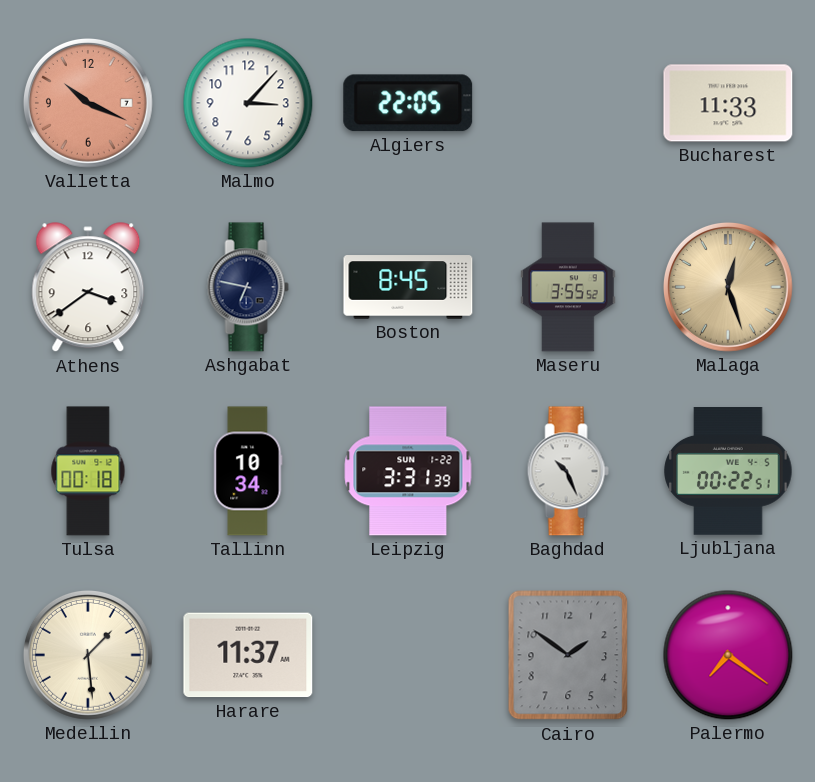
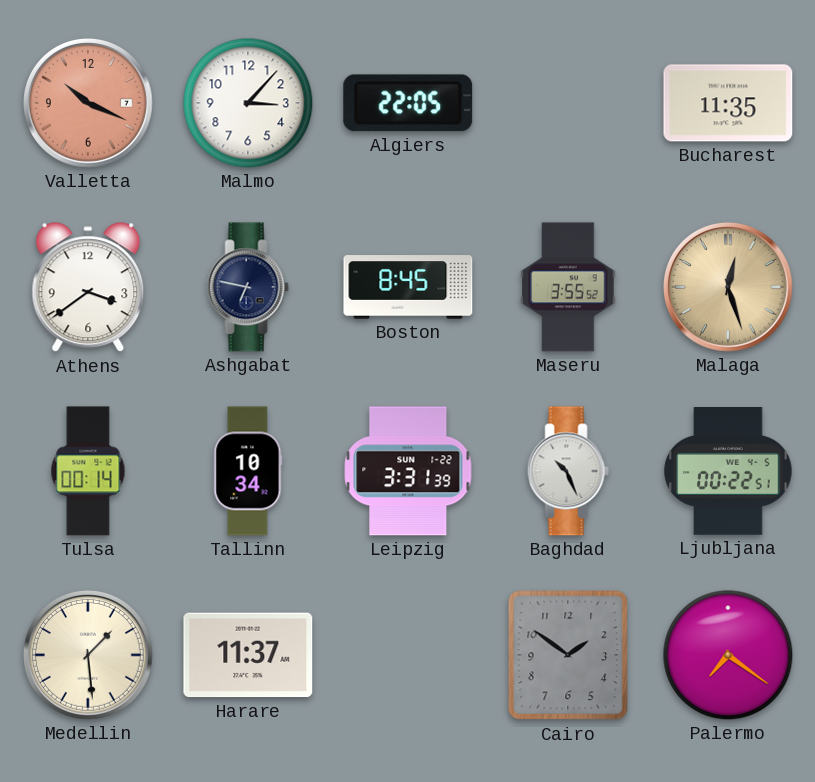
Bucharest: 11:33 -> 11:35
Tulsa: 00:18 -> 00:14
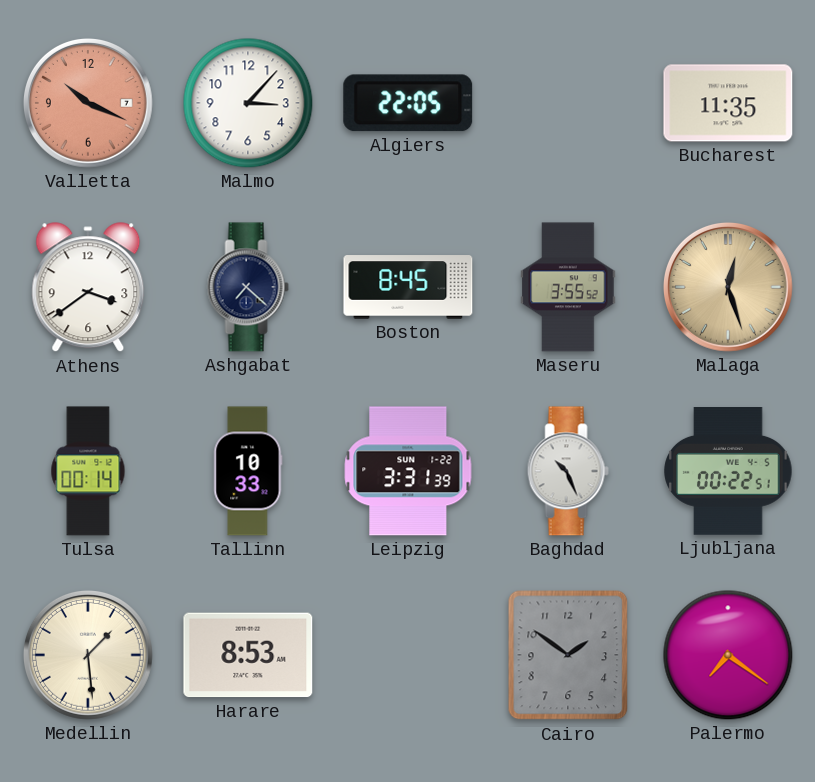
Ashgabat: 6:47 -> 7:22
Tallinn: 10:34 -> 10:33
Harare: 11:37 -> 8:53
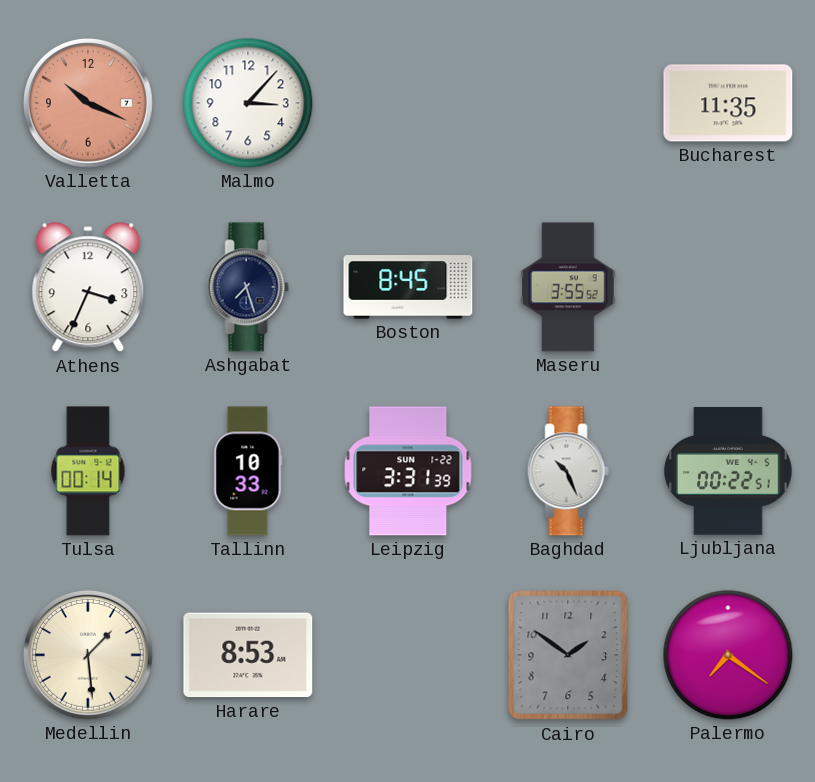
Algiers: 22:05 -> none
Athens: 3:39 -> 3:34
Ashgabat: 7:22 -> 7:27
Malaga: 12:27 -> none
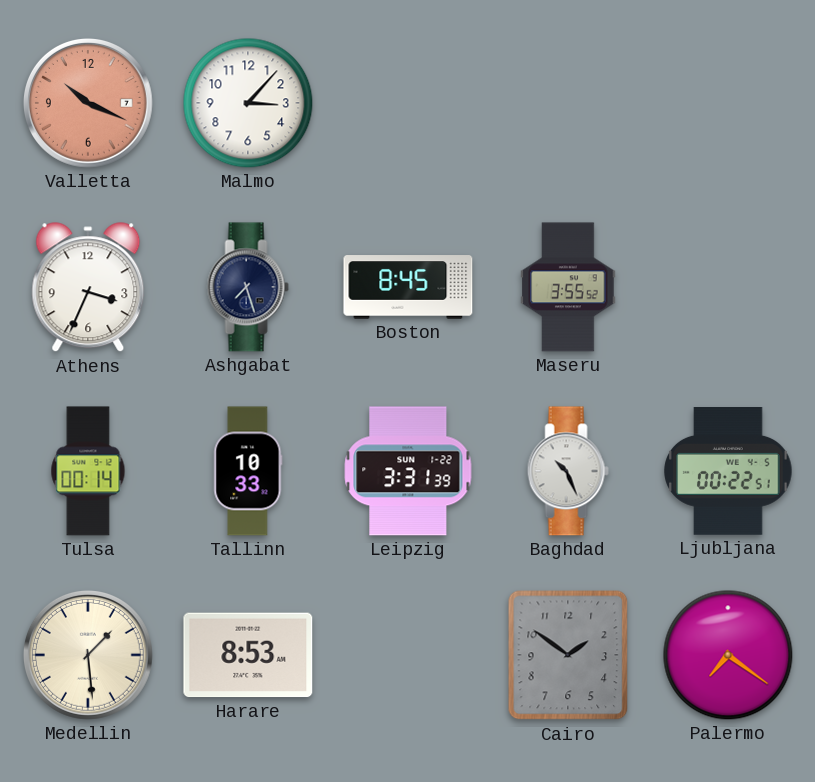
Bucharest: 11:35 -> none
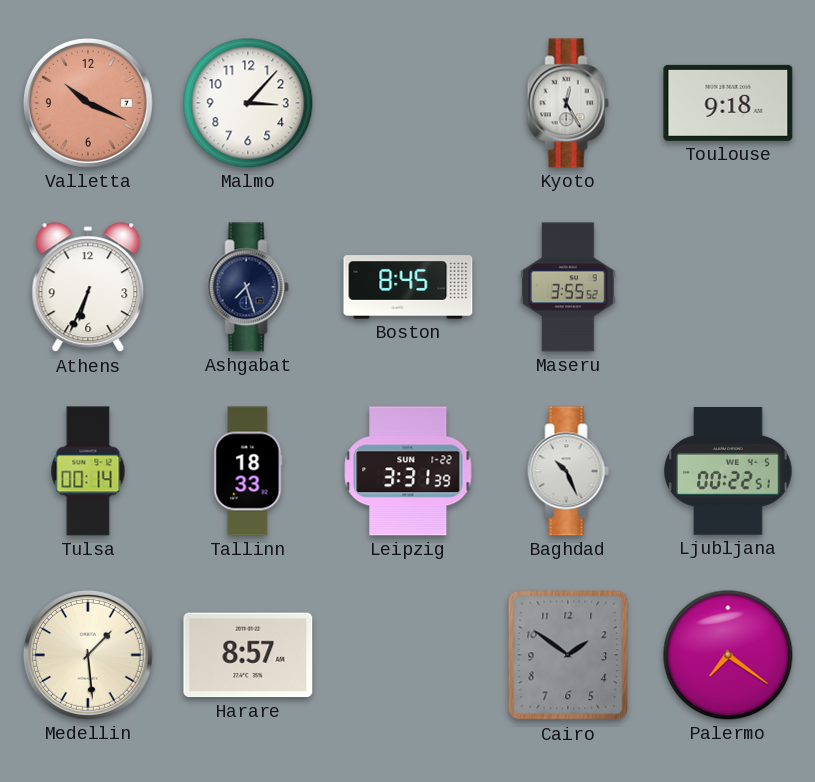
Kyoto: none -> 12:25
Toulouse: none -> 9:18
Athens: 3:34 -> 6:34
Tallinn: 10:33 -> 18:33
Harare: 8:53 -> 8:57
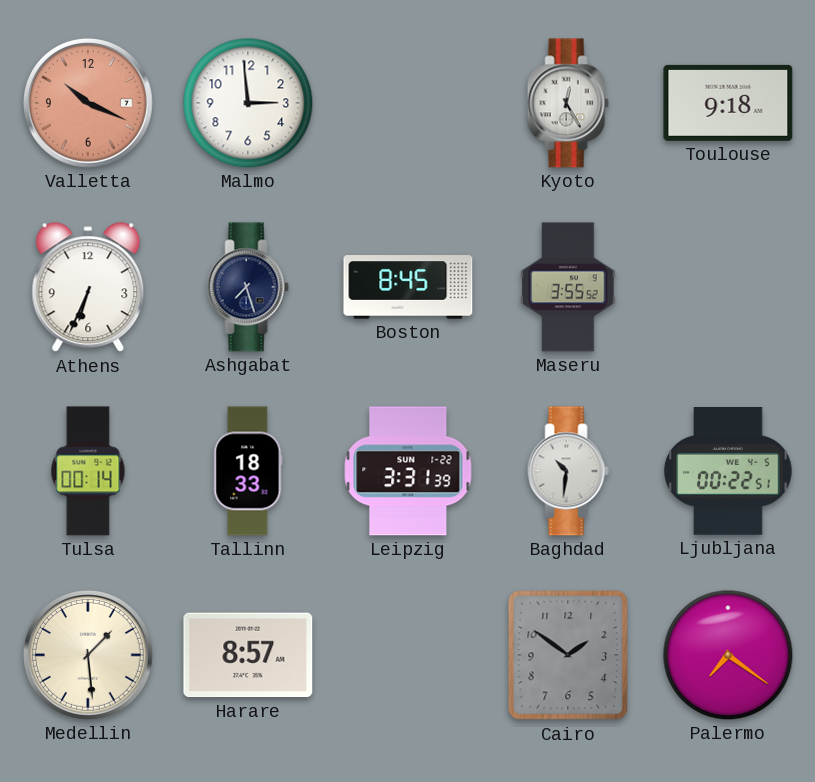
Malmo: 3:07 -> 2:59
Baghdad: 10:26 -> 10:31
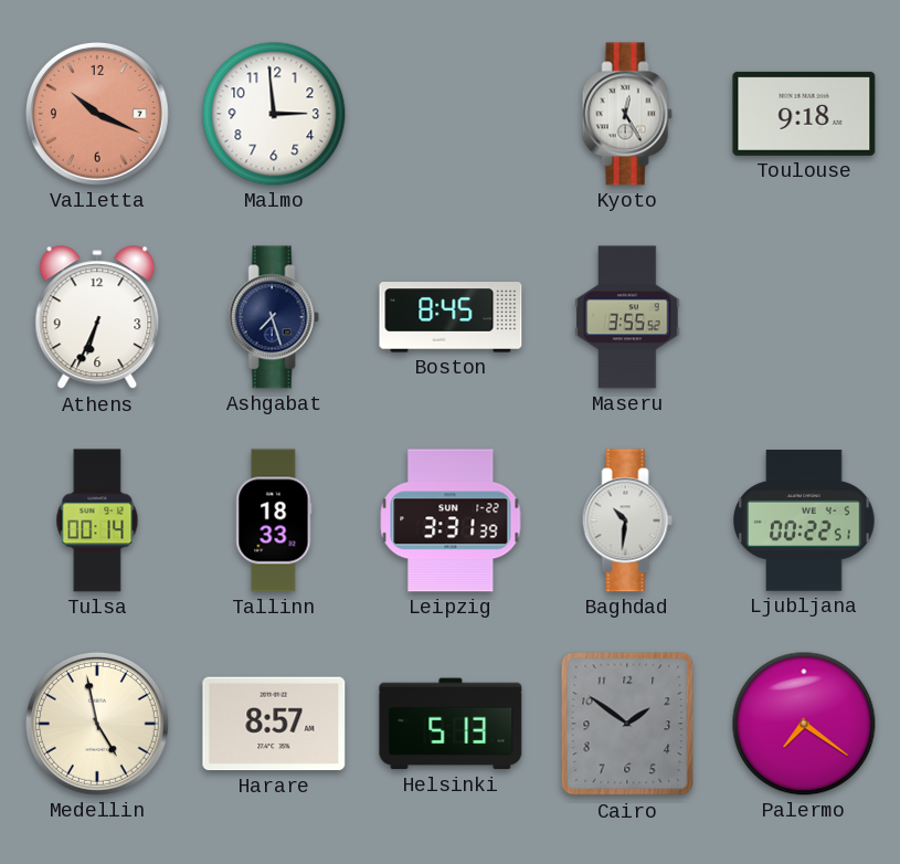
Medellin: 1:29 -> 4:58
Helsinki: none -> 5:13
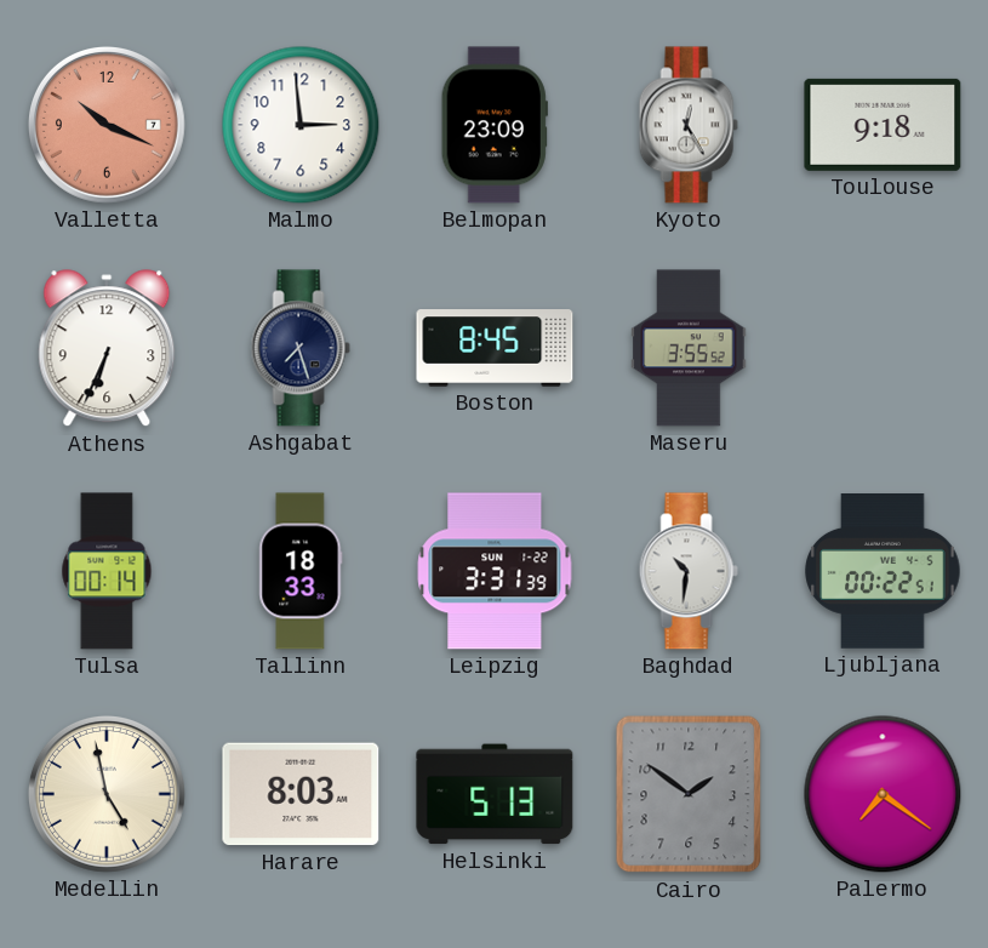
Belmopan: none -> 23:09
Harare: 8:57 -> 8:03
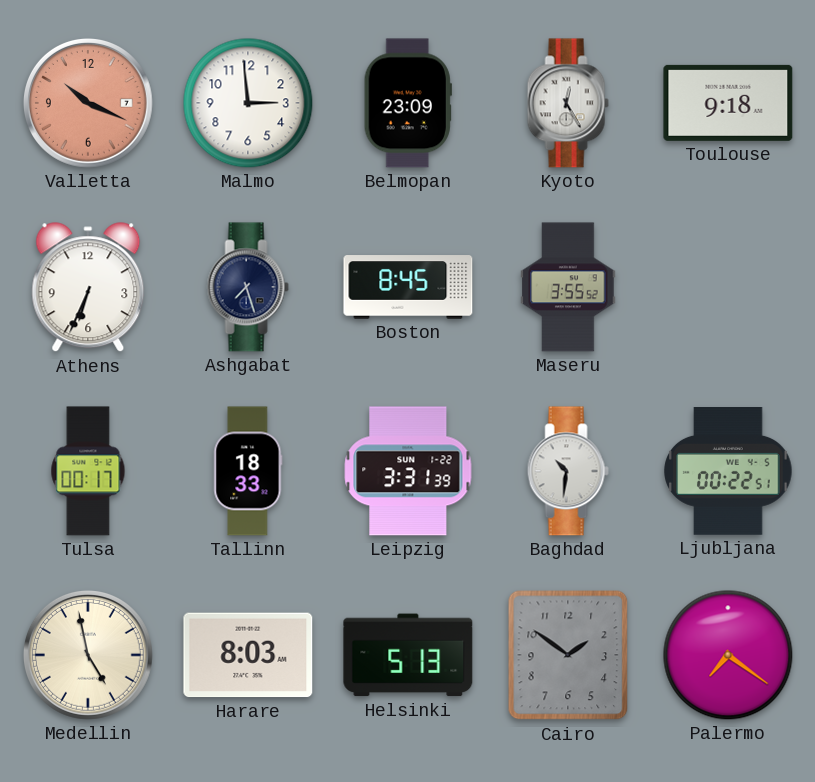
Tulsa: 00:14 -> 00:17
